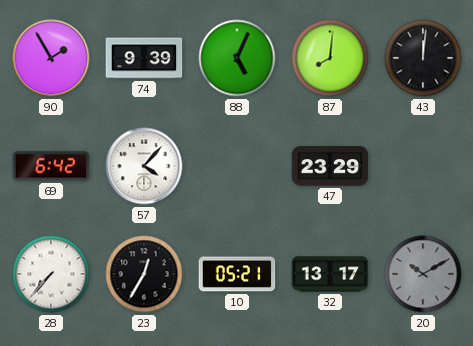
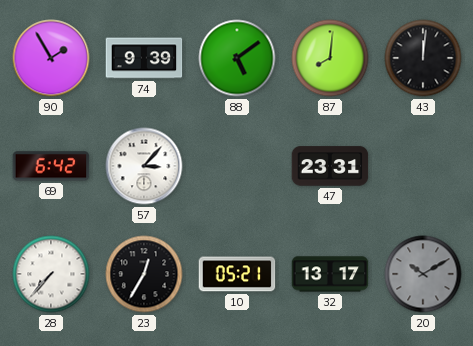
88: 5:04 -> 5:09
57: 4:07 -> 3:07
47: 23:29 -> 23:31
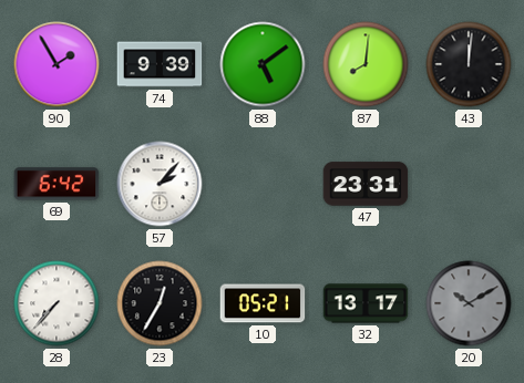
57: 3:07 -> 2:07
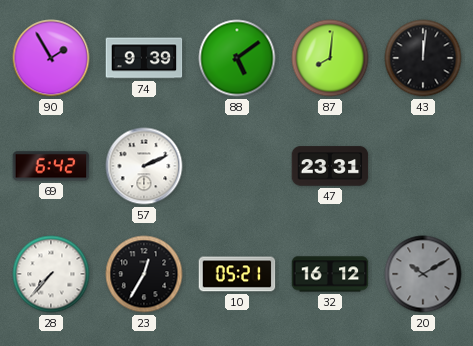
57: 2:07 -> 2:11
32: 13:17 -> 16:12
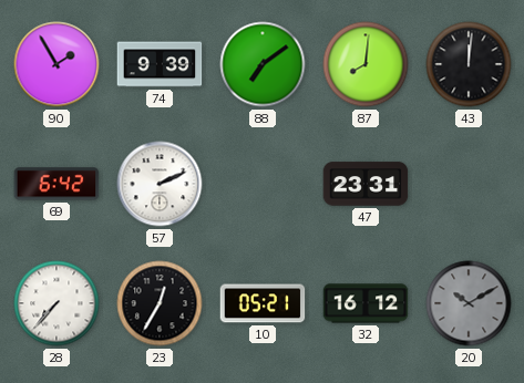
88: 5:09 -> 7:09
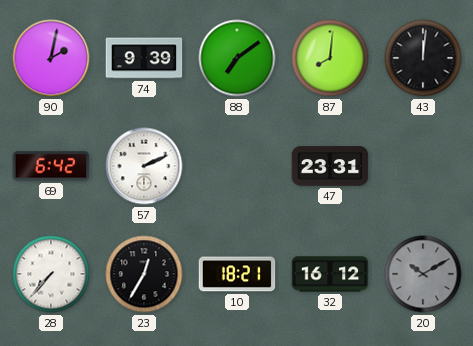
90: 1:55 -> 2:02
10: 05:21 -> 18:21
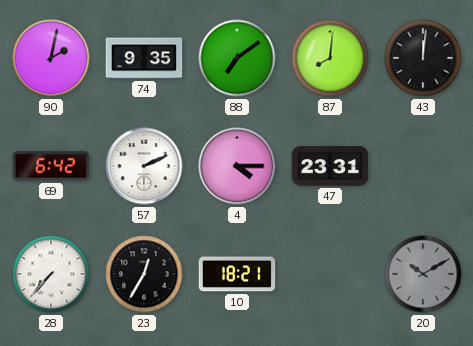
74: 9:39 -> 9:35
4: none -> 4:15
32: 16:12 -> none
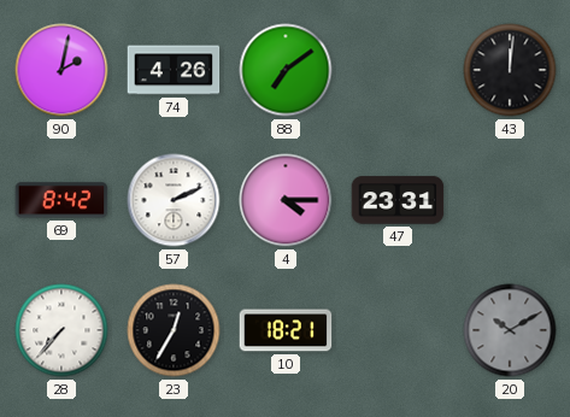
74: 9:35 -> 4:26
87: 8:01 -> none
69: 6:42 -> 8:42
